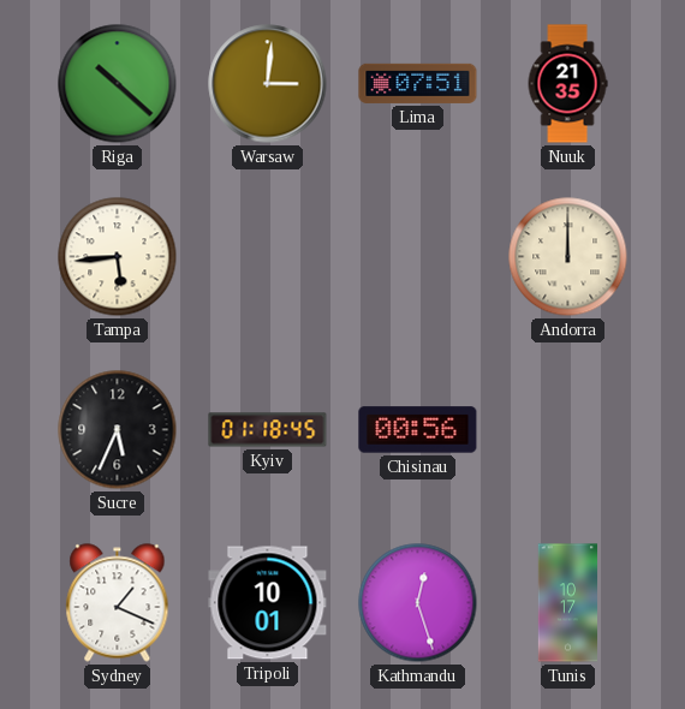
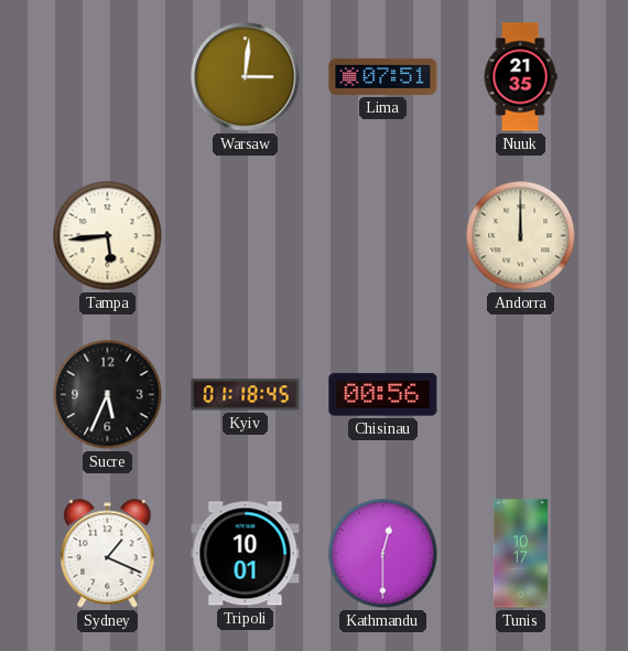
Riga: 10:22 -> none
Kathmandu: 12:27 -> 12:30
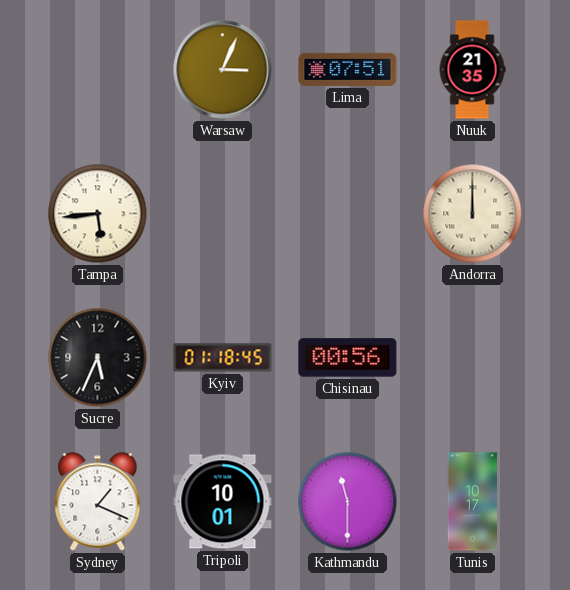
Warsaw: 3:01 -> 3:04
Kathmandu: 12:30 -> 11:30
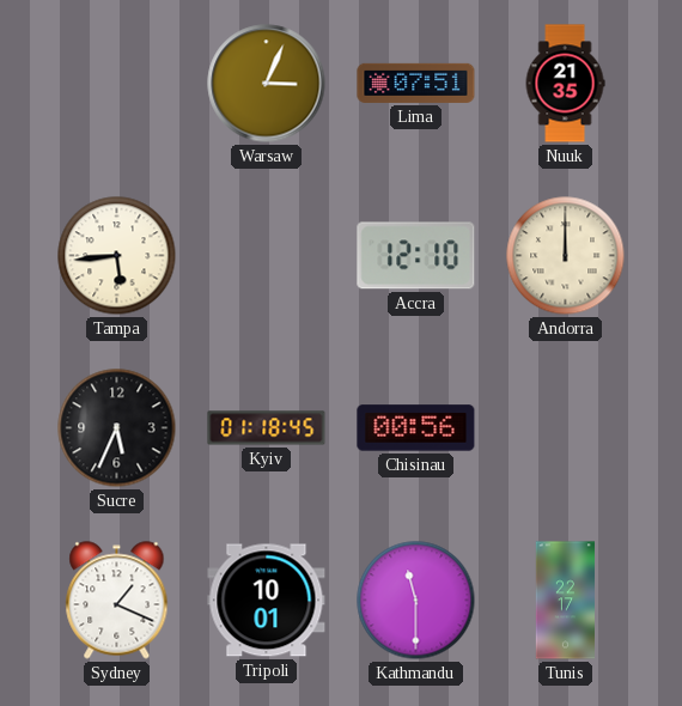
Accra: none -> 12:10
Tunis: 10:17 -> 22:17
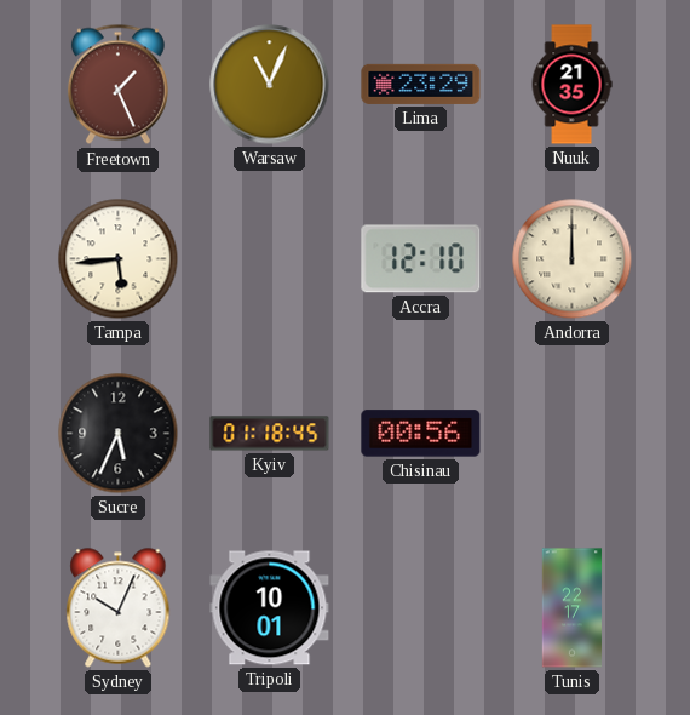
Freetown: none -> 1:26
Warsaw: 3:04 -> 11:04
Lima: 07:51 -> 23:29
Sydney: 1:19 -> 10:04
Kathmandu: 11:30 -> none
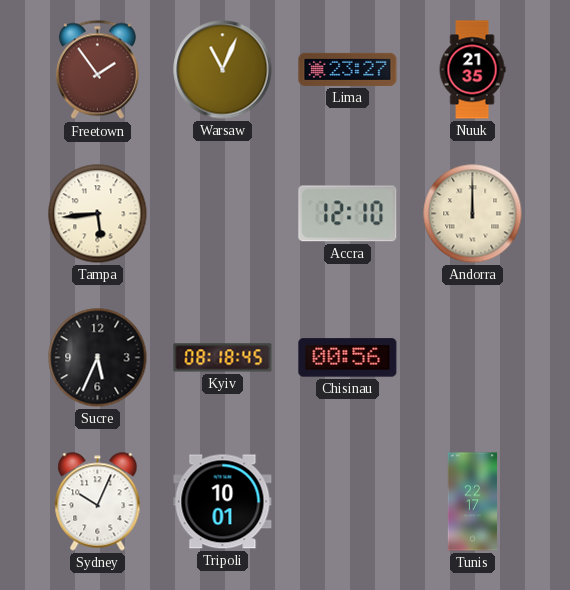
Freetown: 1:26 -> 1:54
Lima: 23:29 -> 23:27
Kyiv: 01:18 -> 08:18
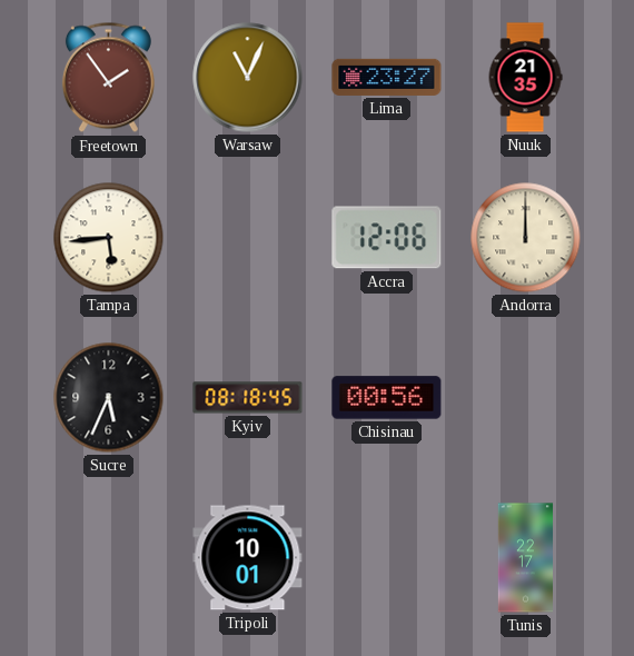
Accra: 12:10 -> 12:06
Sydney: 10:04 -> none
